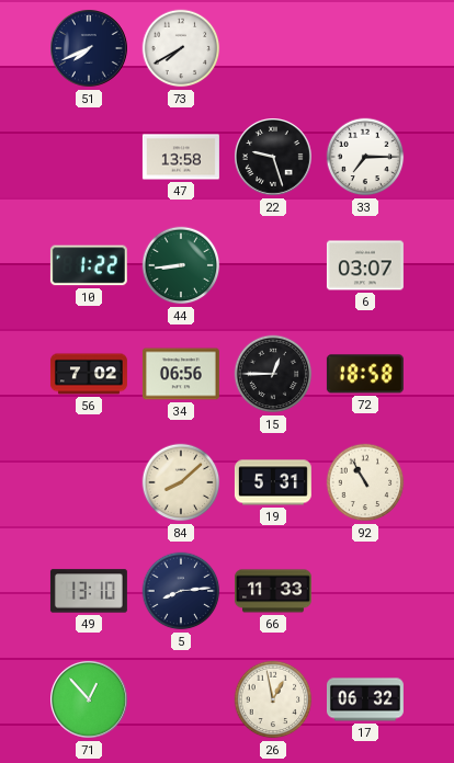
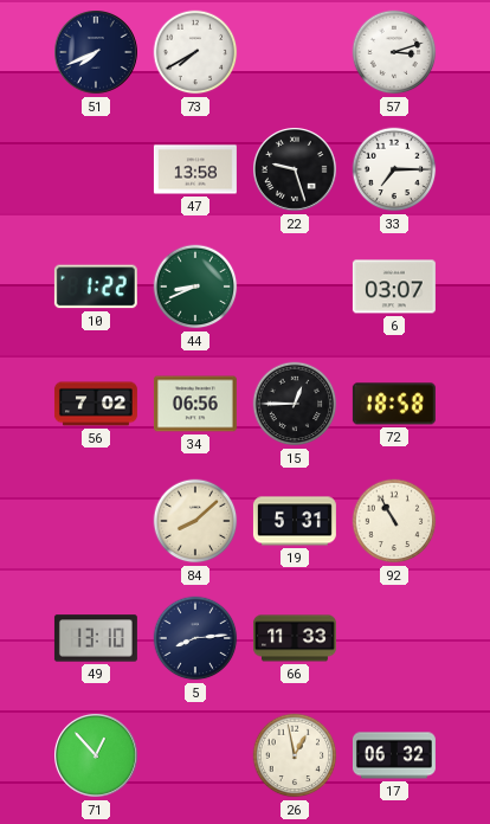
57: none -> 3:12
44: 8:44 -> 8:41
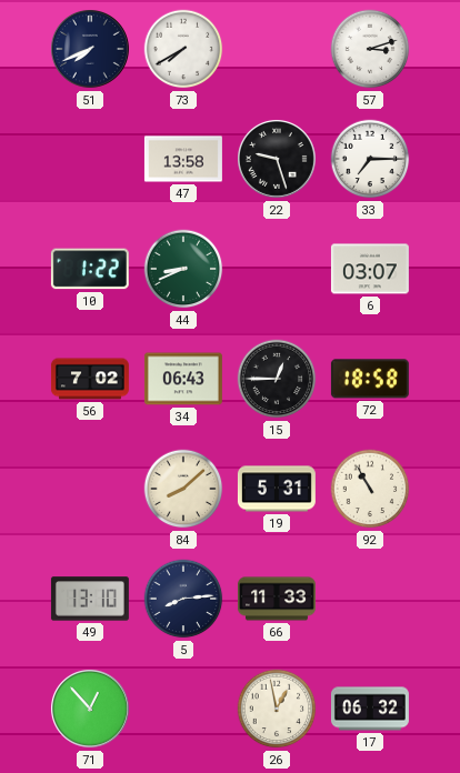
34: 06:56 -> 06:43
